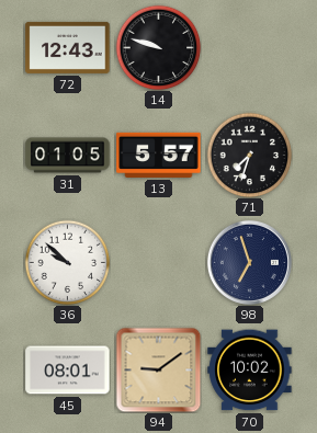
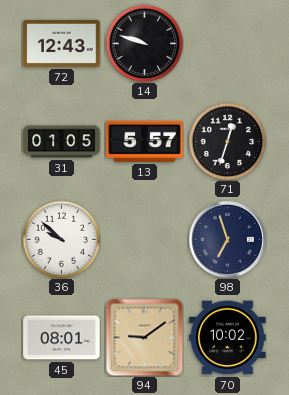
71: 7:33 -> 12:33
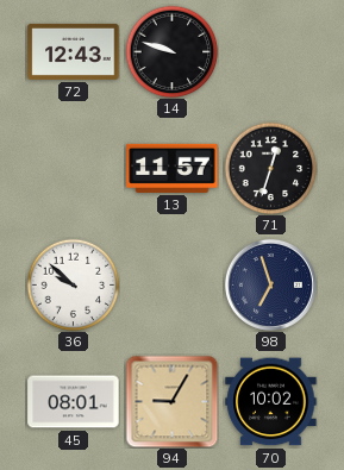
31: 01:05 -> none
13: 5:57 -> 11:57
94: 9:09 -> 9:05
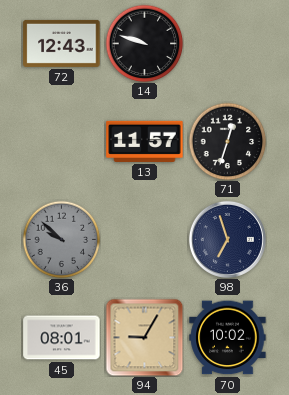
36 dial: white -> grey
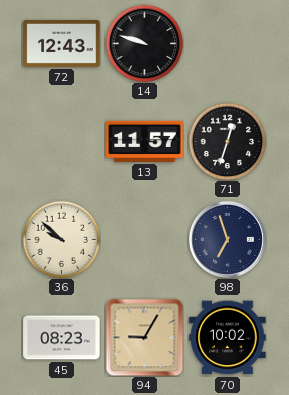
36 dial: grey -> cream
45: 08:01 -> 08:23
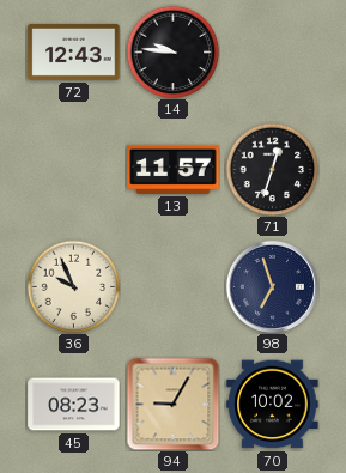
14: 9:48 -> 9:46
36: 9:52 -> 9:56
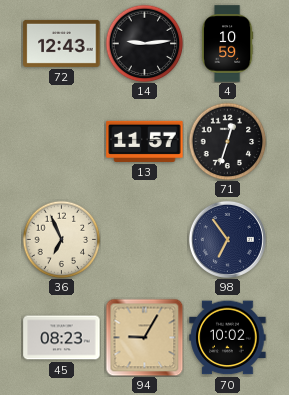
14: 9:46 -> 9:14
4: none -> 10:59
36: 9:56 -> 6:56
98: 6:57 -> 6:54
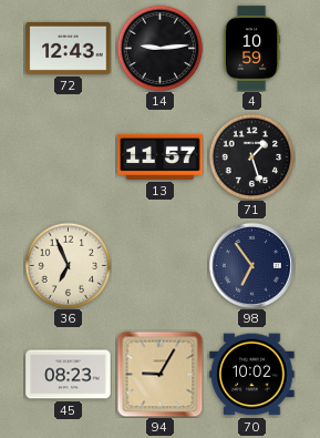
71: 12:33 -> 1:27
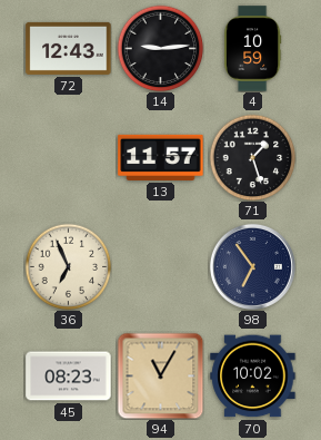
94: 9:05 -> 11:05
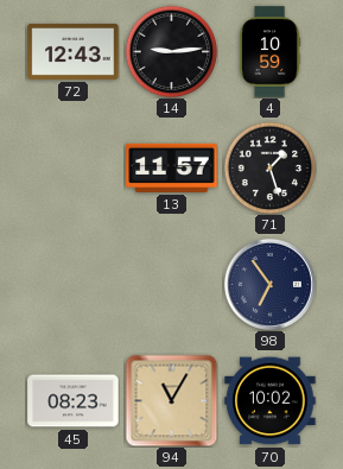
36: 6:56 -> none
